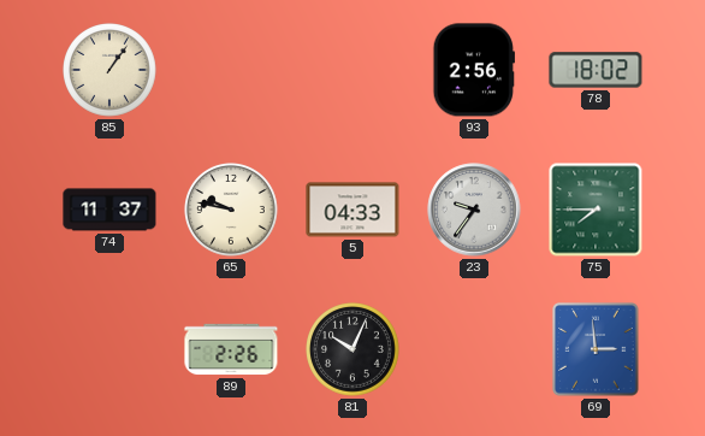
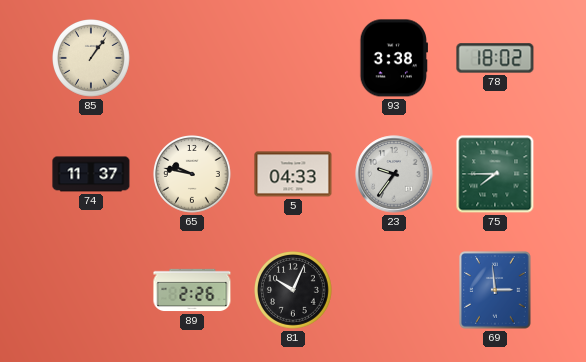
93: 2:56 -> 3:38
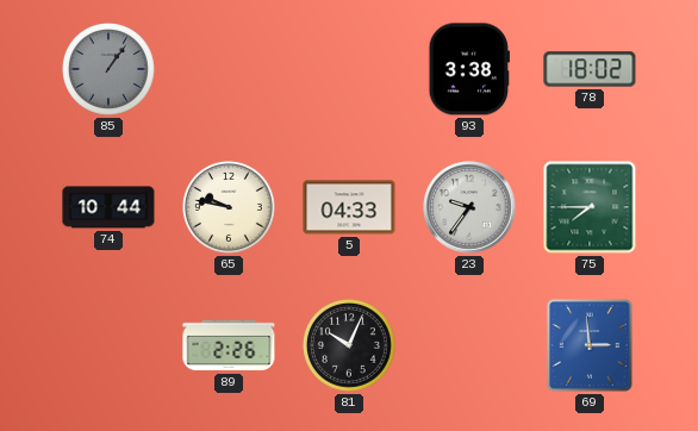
85 dial: cream -> grey
74: 11:37 -> 10:44
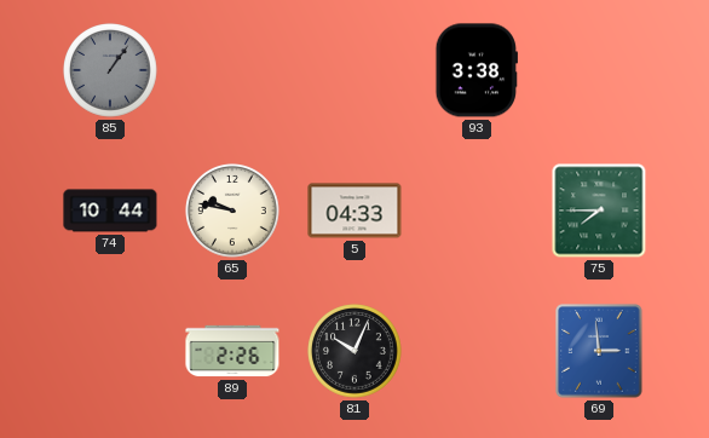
78: 18:02 -> none
23: 9:36 -> none
